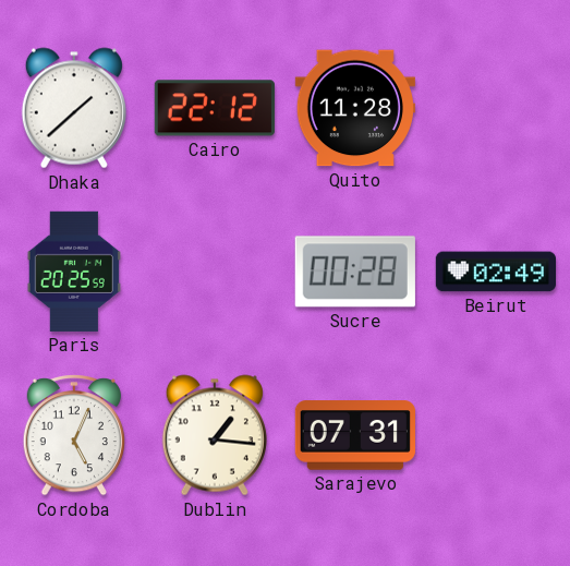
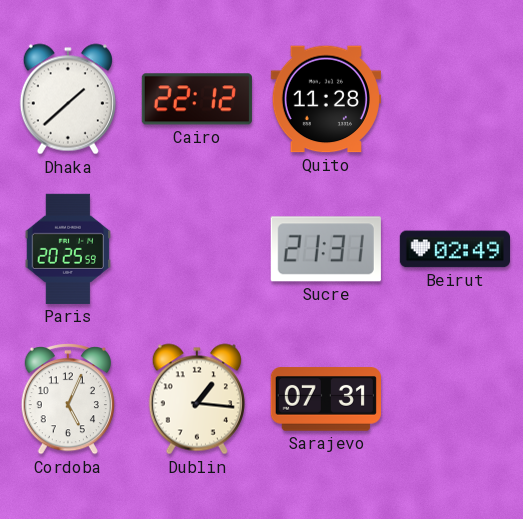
Sucre: 00:28 -> 21:31
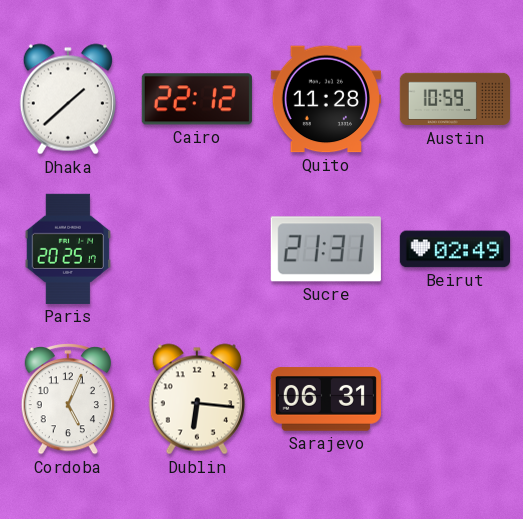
Austin: none -> 10:59
Paris: 20:25:59 -> 20:25:17
Dublin: 1:16 -> 6:16
Sarajevo: 07:31 -> 06:31
